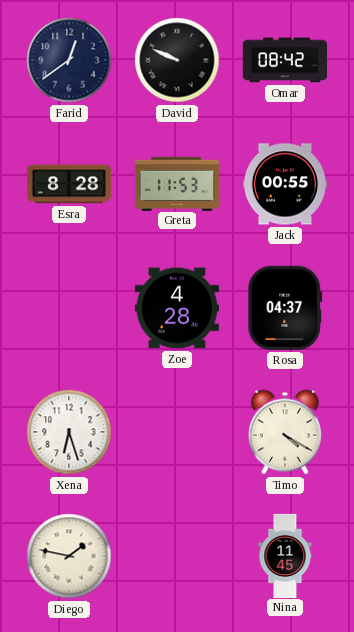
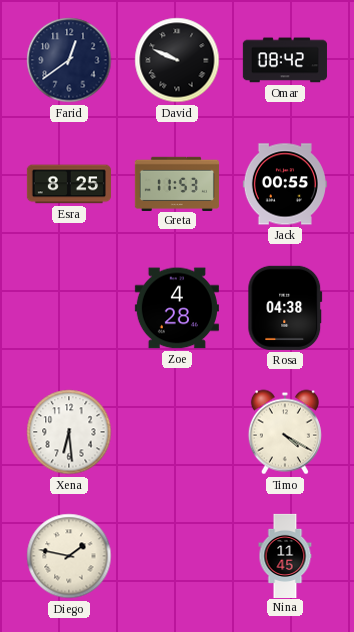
Esra: 8:28 -> 8:25
Rosa: 04:37 -> 04:38
Xena: 6:27 -> 6:29
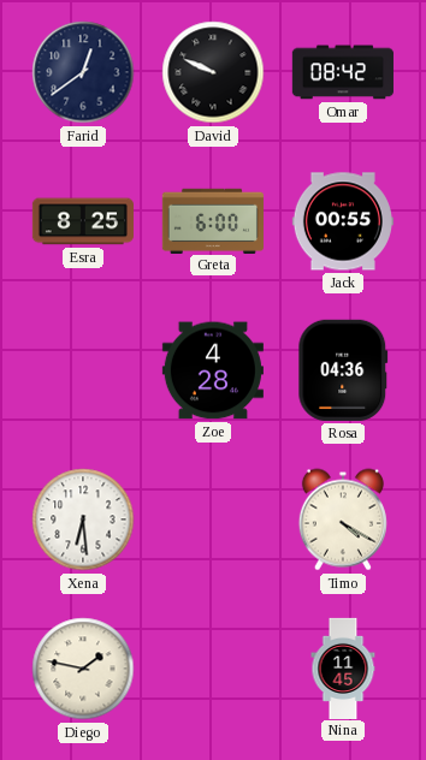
Greta: 11:53 -> 6:00
Rosa: 04:38 -> 04:36
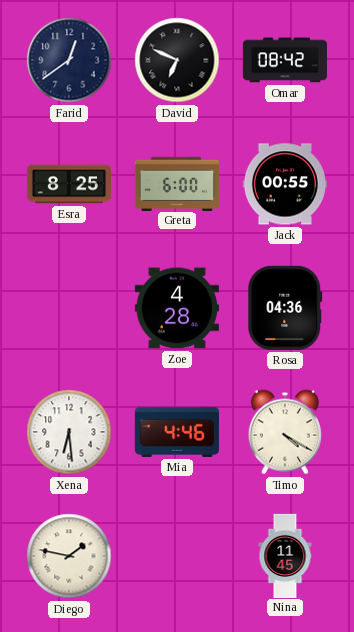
David: 9:49 -> 6:49
Mia: none -> 4:46
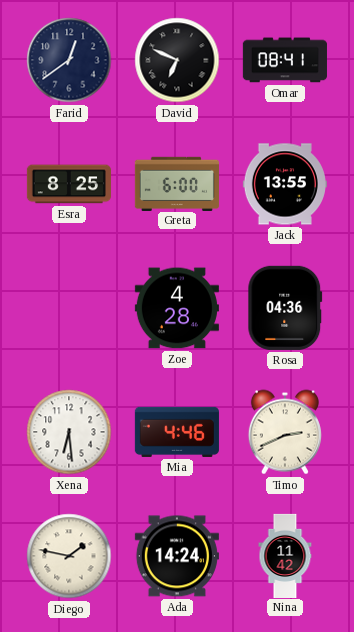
Omar: 08:42 -> 08:41
Jack: 00:55 -> 13:55
Timo: 4:20 -> 2:41
Ada: none -> 14:24
Nina: 11:45 -> 11:42
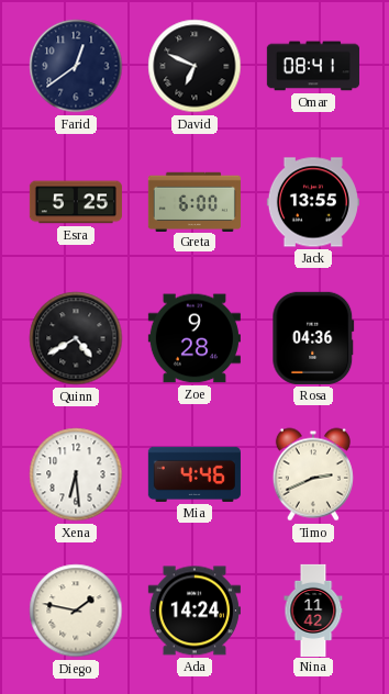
Esra: 8:25 -> 5:25
Quinn: none -> 4:40
Zoe: 4:28 -> 9:28
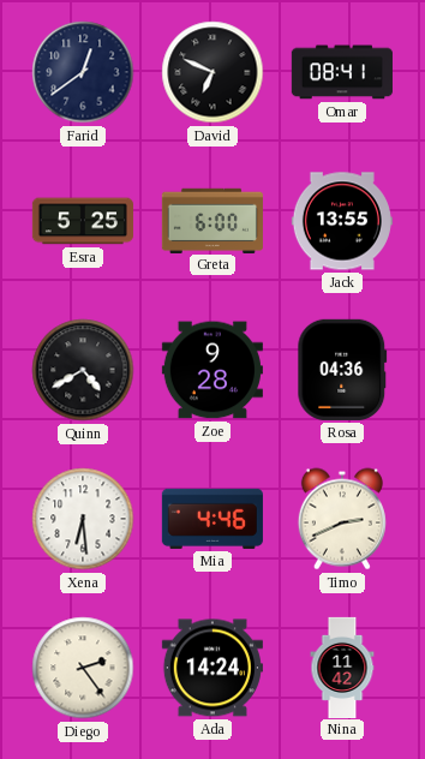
Diego: 1:47 -> 2:24
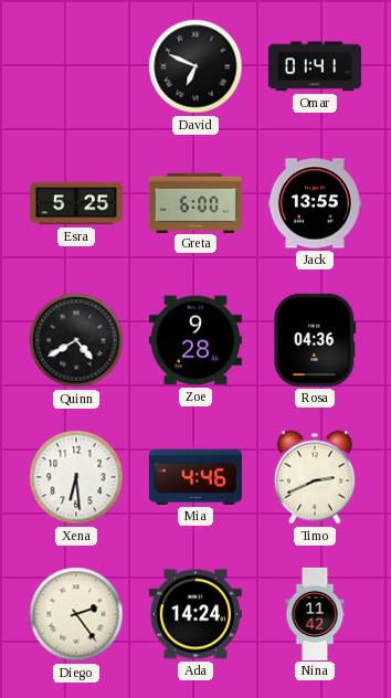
Farid: 12:39 -> none
Omar: 08:41 -> 01:41
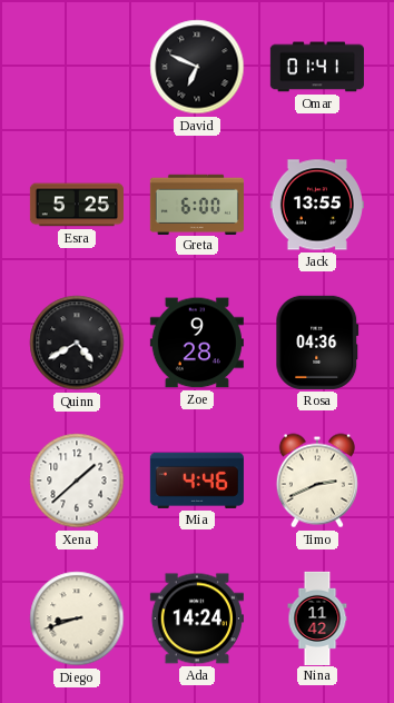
Xena: 6:29 -> 1:38
Diego: 2:24 -> 8:42
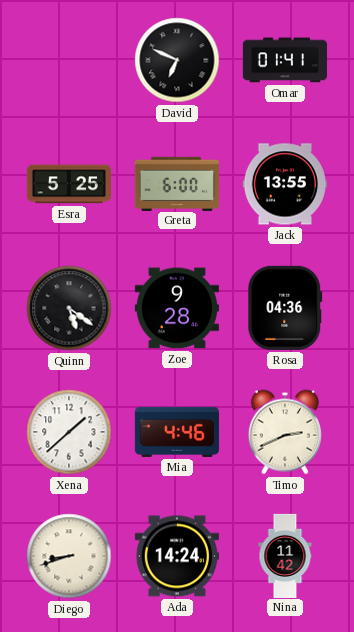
Quinn: 4:40 -> 5:21
